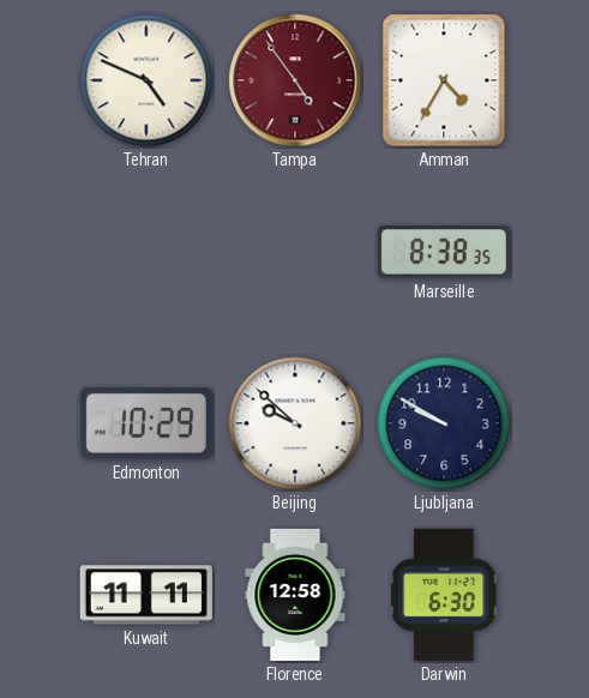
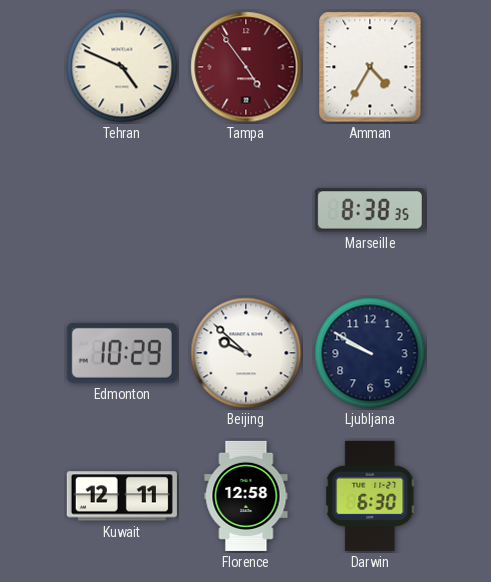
Kuwait: 11:11 -> 12:11
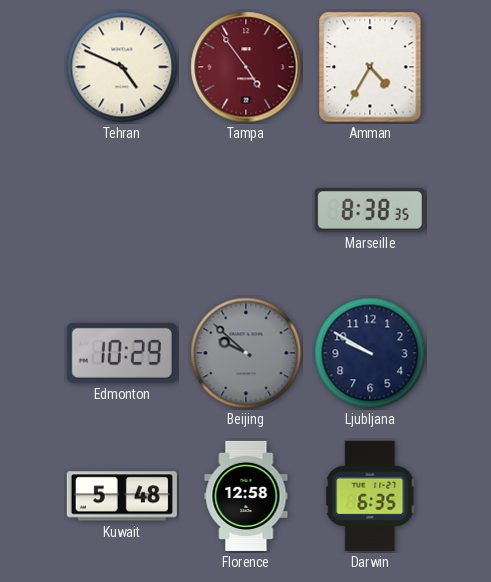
Beijing dial: white -> grey
Kuwait: 12:11 -> 5:48
Darwin: 6:30 -> 6:35
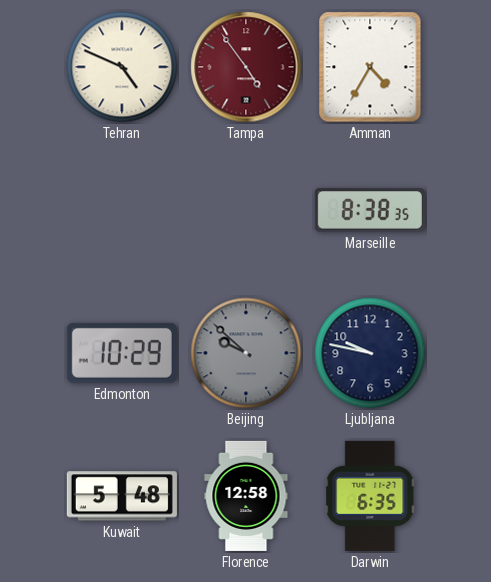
Ljubljana: 9:50 -> 9:47
